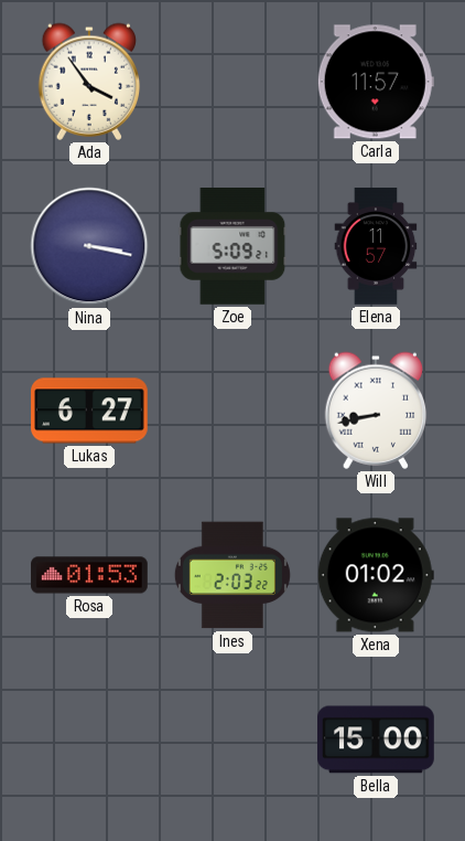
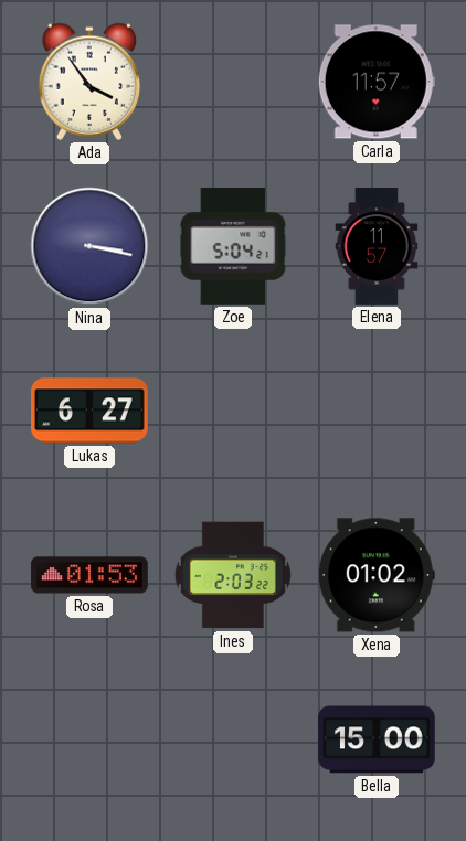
Zoe: 5:09 -> 5:04
Will: 8:43 -> none
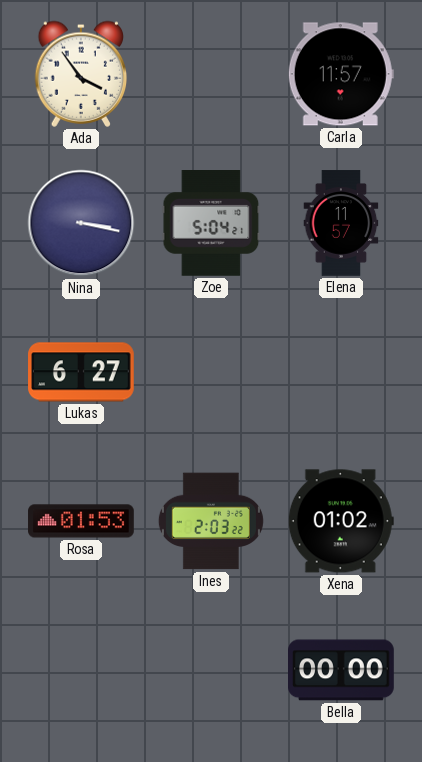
Bella: 15:00 -> 00:00
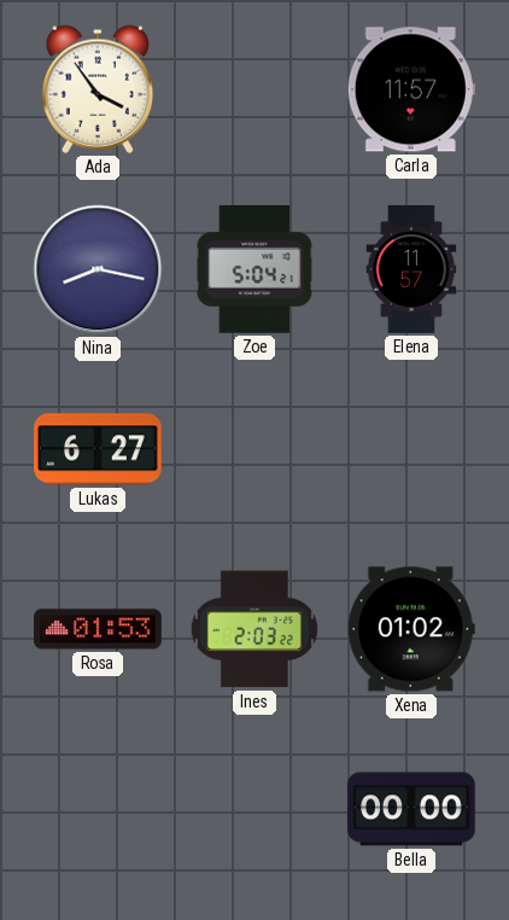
Nina: 3:17 -> 8:17
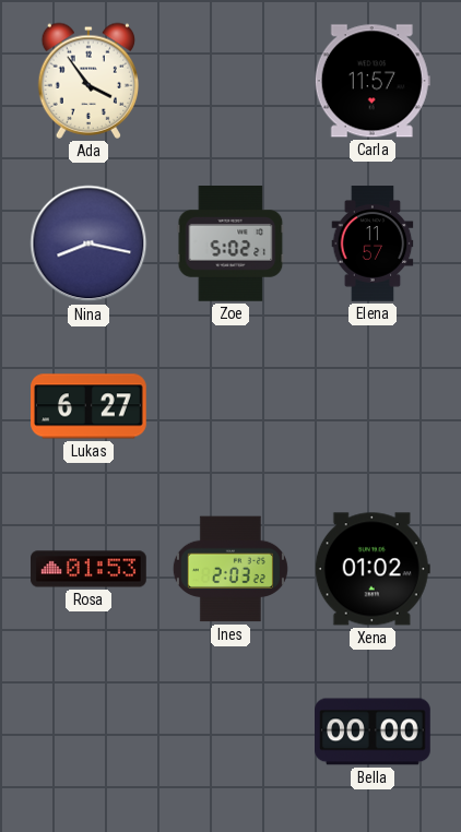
Zoe: 5:04 -> 5:02
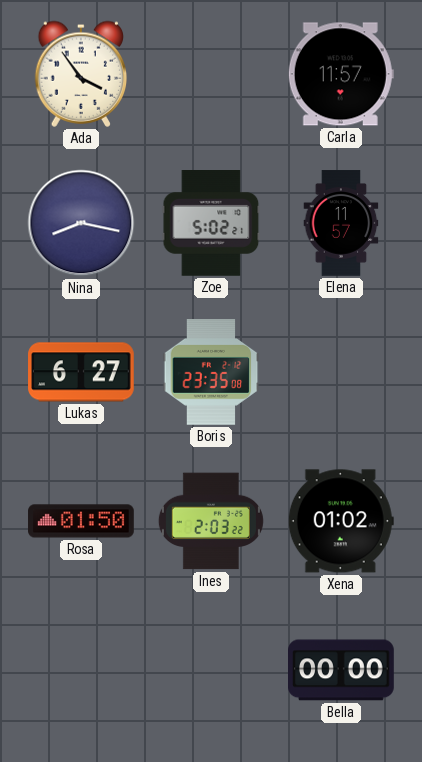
Boris: none -> 23:35
Rosa: 01:53 -> 01:50
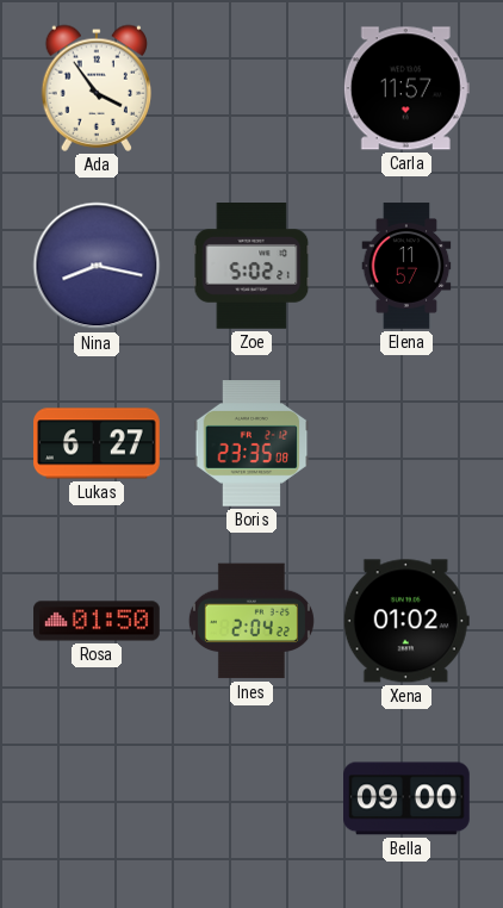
Ines: 2:03 -> 2:04
Bella: 00:00 -> 09:00
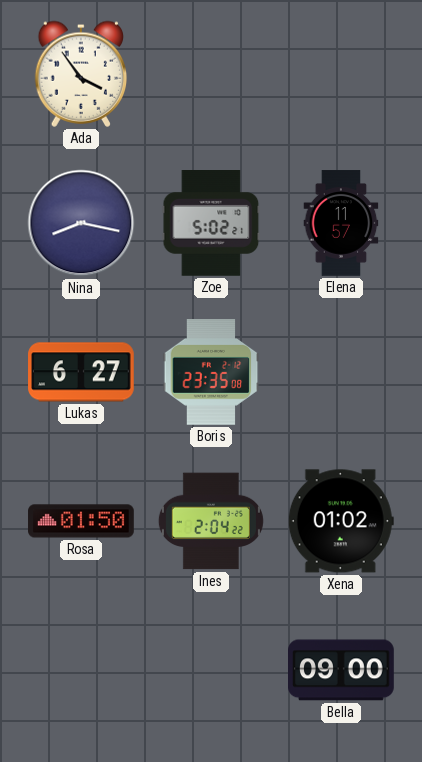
Carla: 11:57 -> none
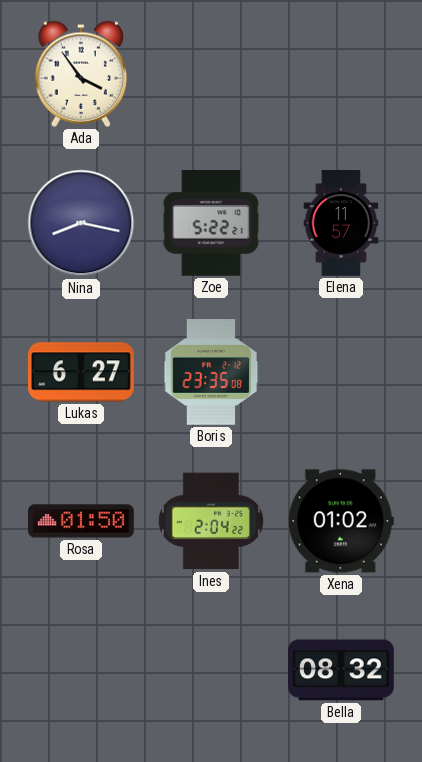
Zoe: 5:02 -> 5:22
Bella: 09:00 -> 08:32
